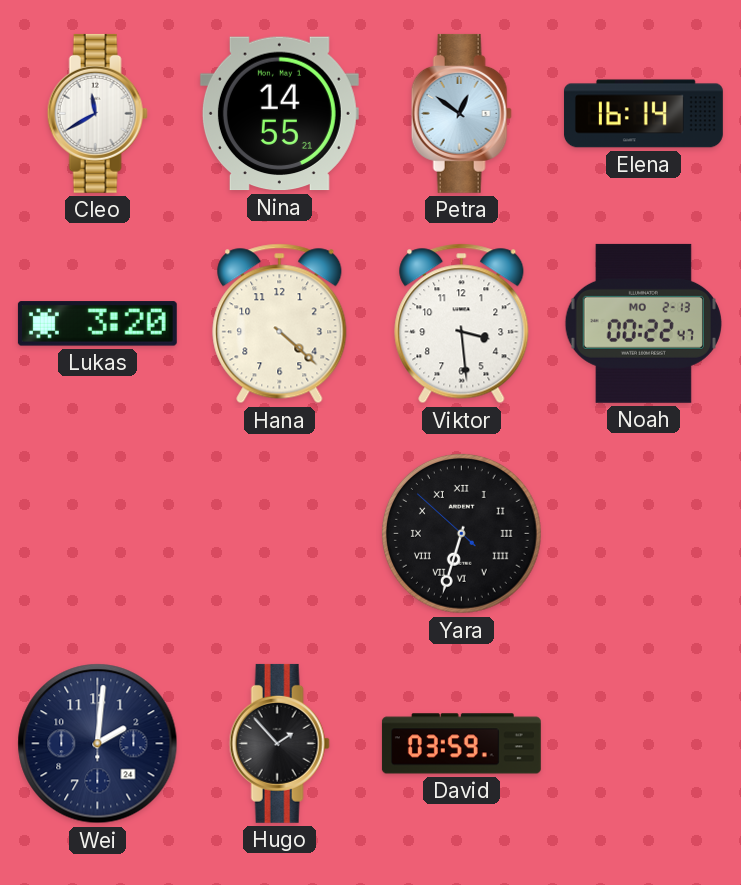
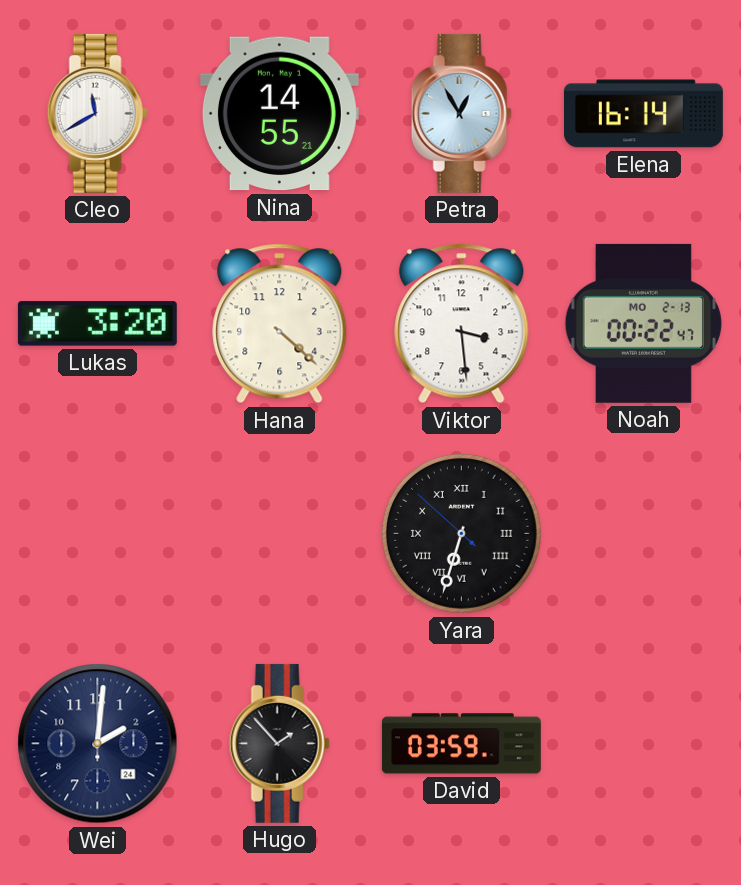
Petra: 12:51 -> 12:55
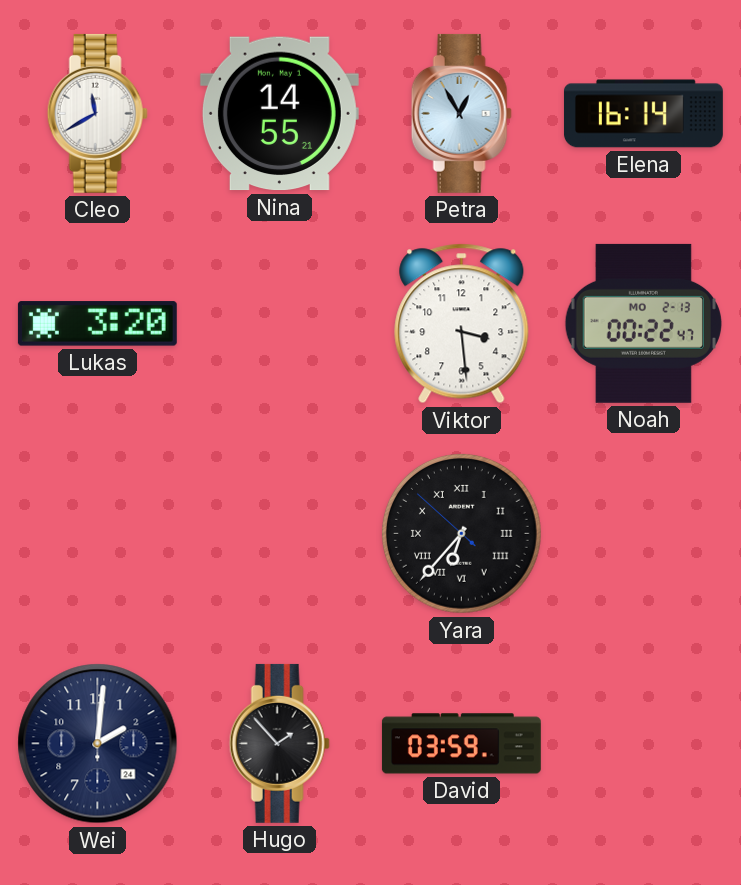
Hana: 4:22 -> none
Yara: 6:32 -> 6:36
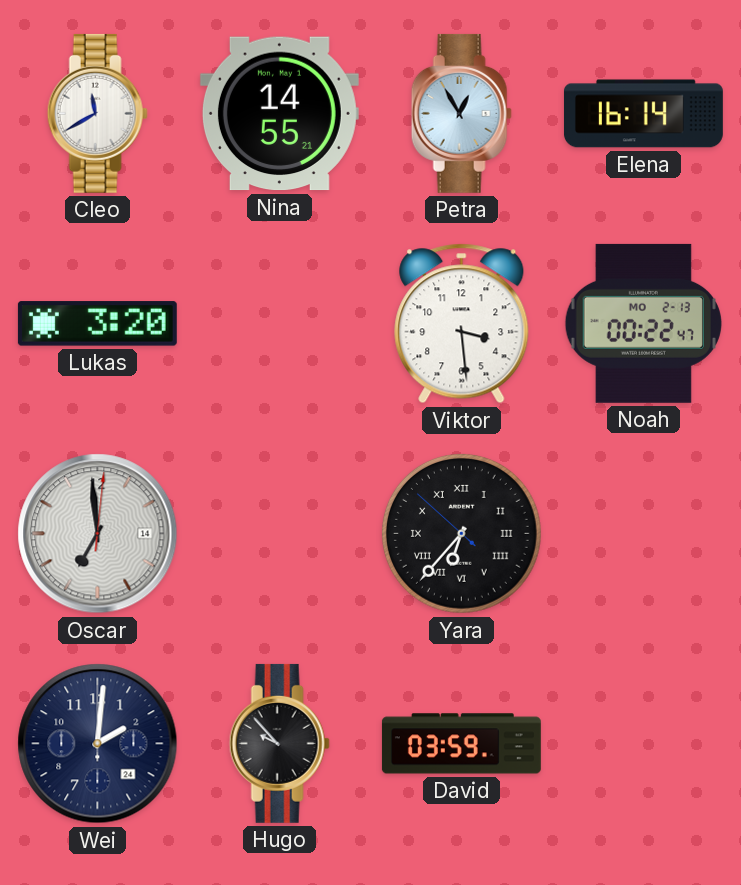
Oscar: none -> 6:59
Hugo: 1:53 -> 9:53
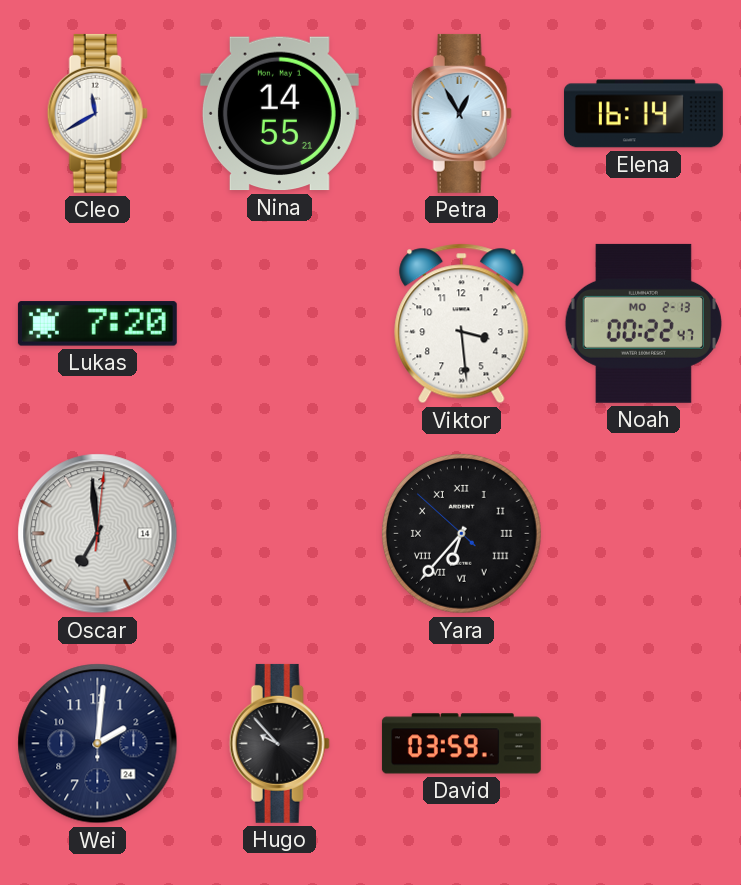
Lukas: 3:20 -> 7:20
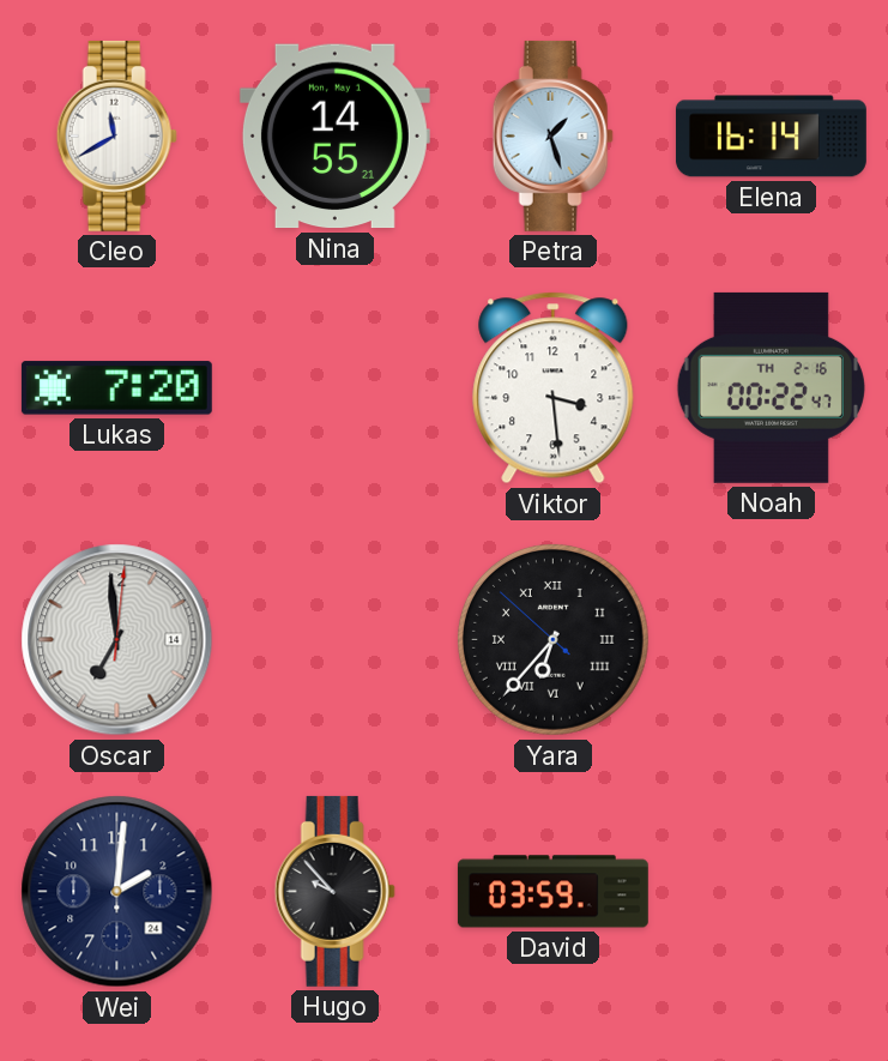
Petra: 12:55 -> 1:27
Noah date: MO 2-13 -> TH 2-16
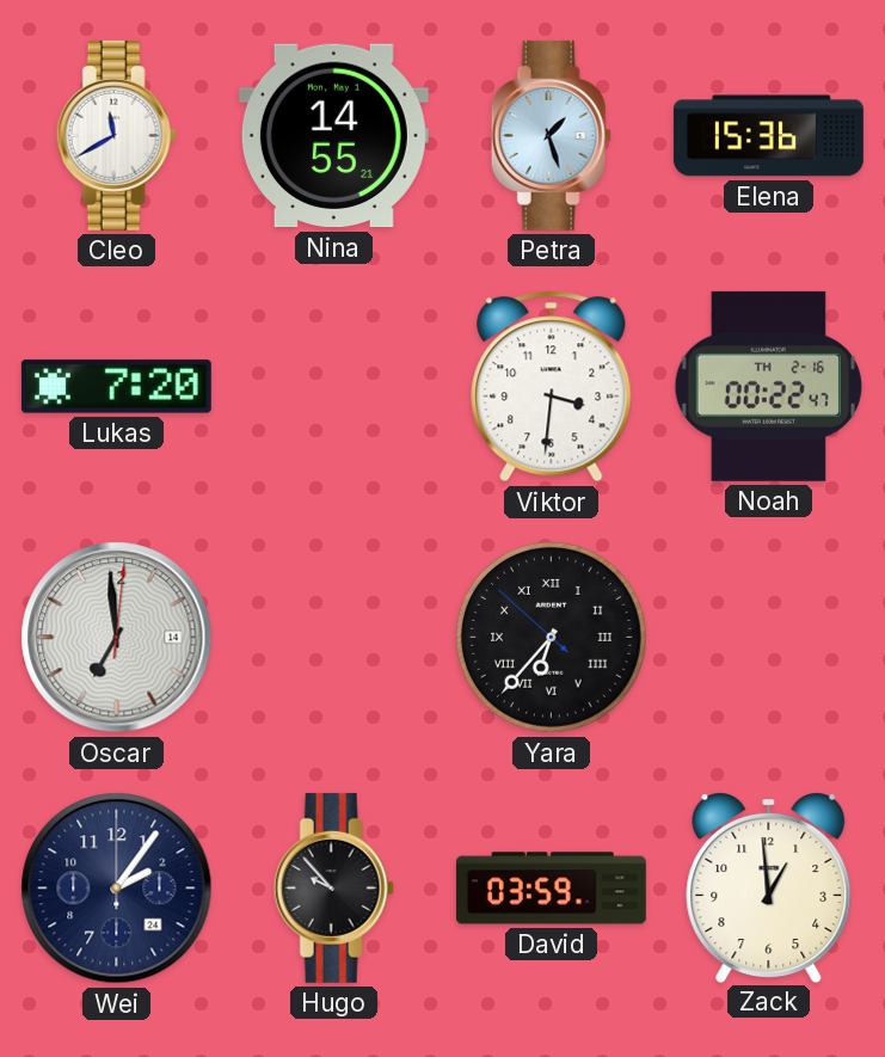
Elena: 16:14 -> 15:36
Viktor: 3:29 -> 3:31
Wei: 2:01 -> 2:06
Zack: none -> 12:59
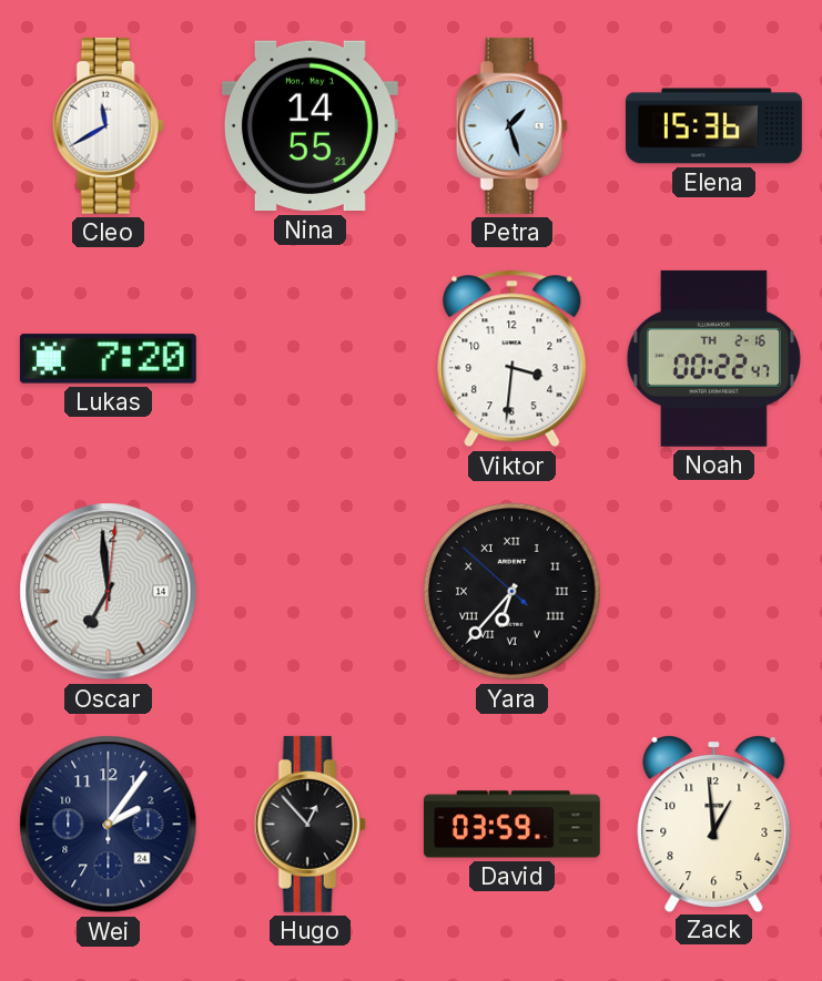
Hugo: 9:53 -> 12:53
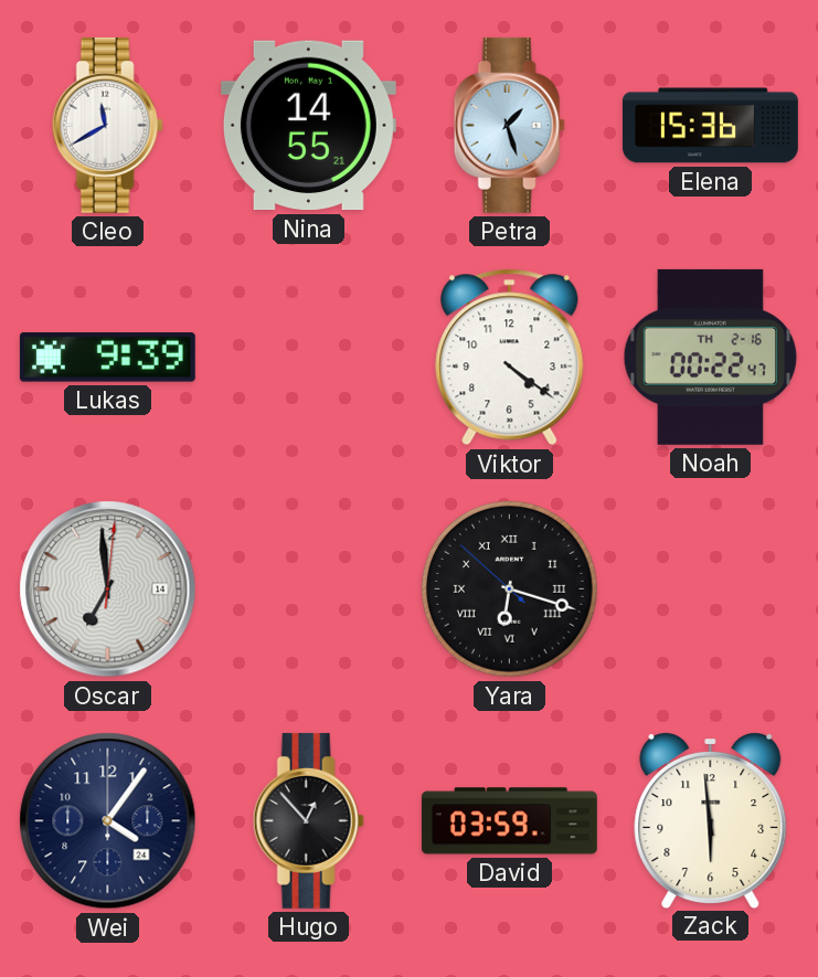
Lukas: 7:20 -> 9:39
Viktor: 3:31 -> 4:21
Yara: 6:36 -> 6:17
Wei: 2:06 -> 4:06
Zack: 12:59 -> 5:59
